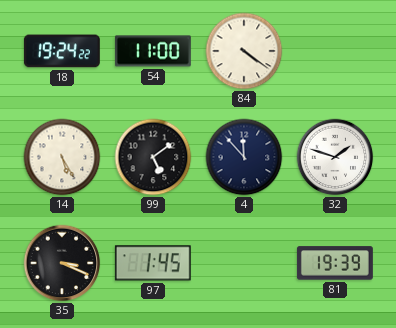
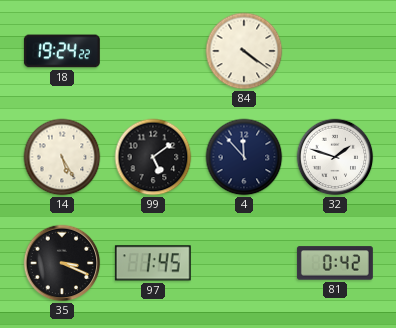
54: 11:00 -> none
81: 19:39 -> 0:42
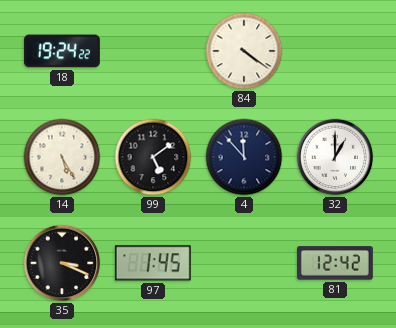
32: 1:48 -> 1:00
81: 0:42 -> 12:42
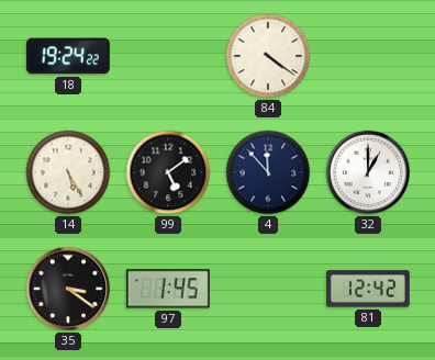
35: 3:19 -> 3:21
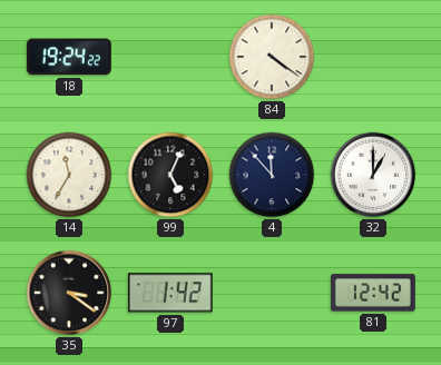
14: 5:25 -> 11:35
99: 5:09 -> 5:04
97: 1:45 -> 1:42
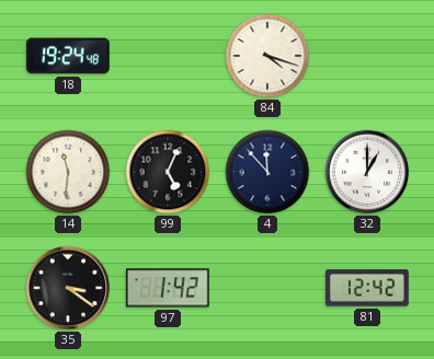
18: 19:24:22 -> 19:24:48
84: 4:21 -> 4:18
14: 11:35 -> 11:31
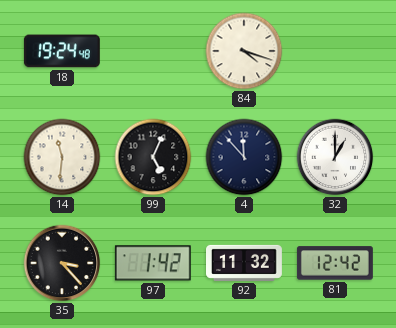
35: 3:21 -> 3:23
92: none -> 11:32
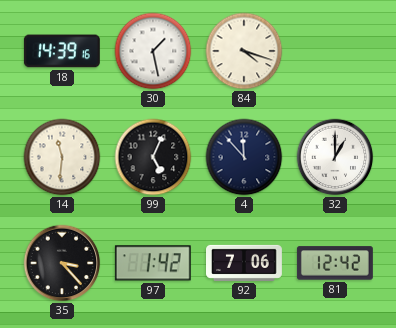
18: 19:24 -> 14:39
30: none -> 1:28
92: 11:32 -> 7:06
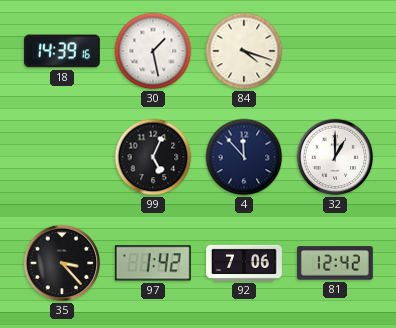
14: 11:31 -> none
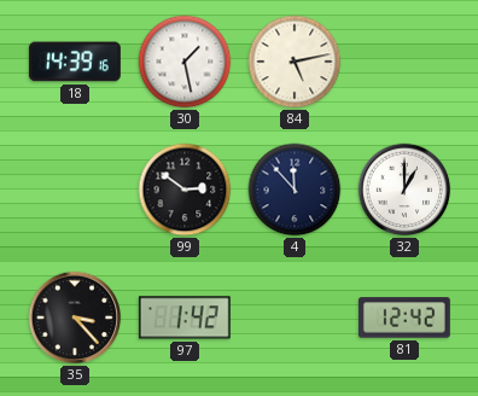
84: 4:18 -> 5:13
99: 5:04 -> 2:51
92: 7:06 -> none
